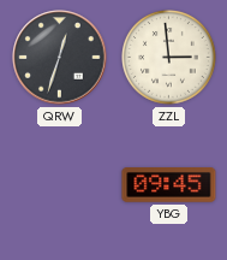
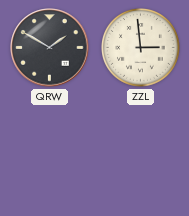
QRW: 12:33 -> 1:50
YBG: 09:45 -> none
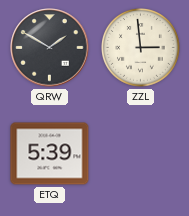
ETQ: none -> 5:39
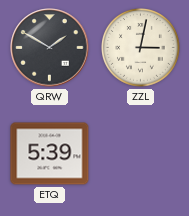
ZZL: 2:59 -> 3:02
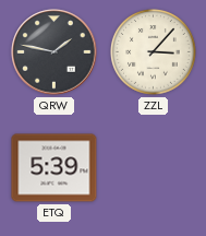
QRW: 1:50 -> 1:47
ZZL: 3:02 -> 3:07
